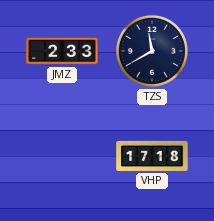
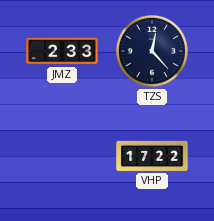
TZS: 11:40 -> 12:23
VHP: 17:18 -> 17:22
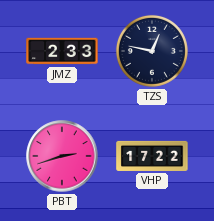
TZS: 12:23 -> 12:47
PBT: none -> 2:42
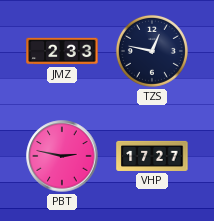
PBT: 2:42 -> 2:47
VHP: 17:22 -> 17:27
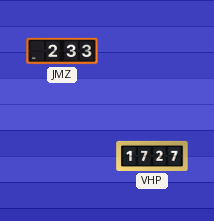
TZS: 12:47 -> none
PBT: 2:47 -> none
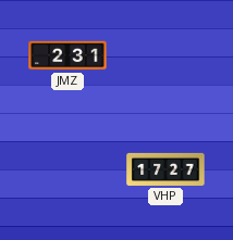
JMZ: 2:33 -> 2:31
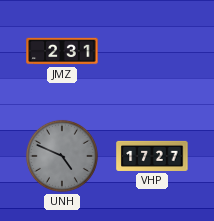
UNH: none -> 4:49
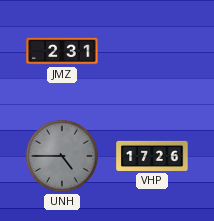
UNH: 4:49 -> 4:45
VHP: 17:27 -> 17:26
